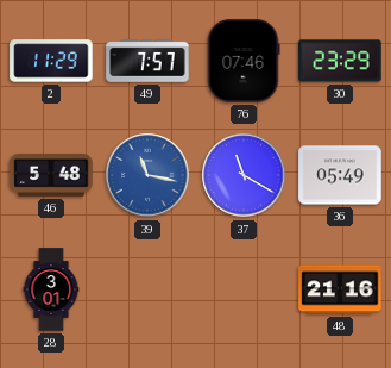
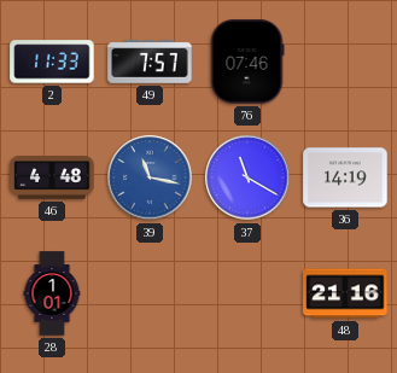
2: 11:29 -> 11:33
30: 23:29 -> none
46: 5:48 -> 4:48
36: 05:49 -> 14:19
28: 3:01 -> 1:01
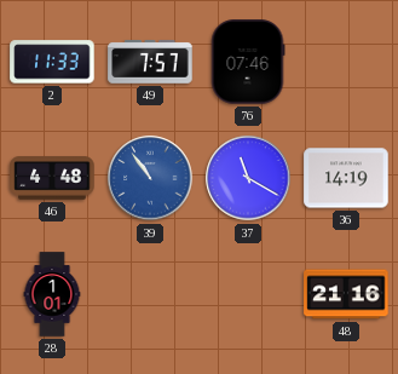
39: 11:17 -> 10:54
